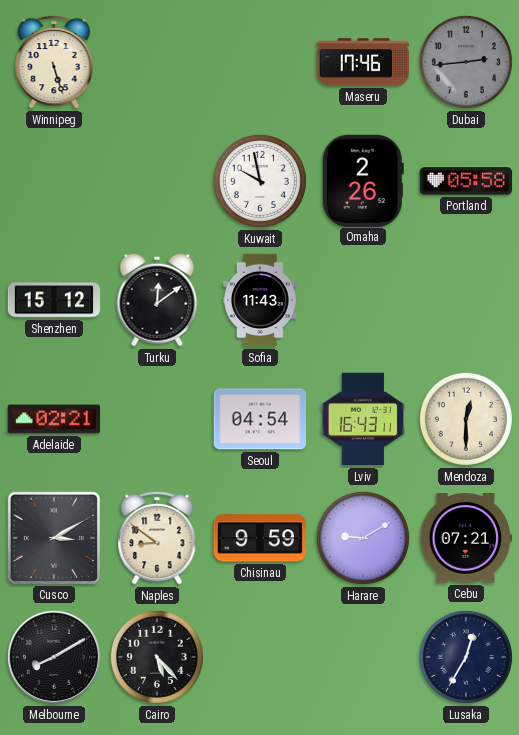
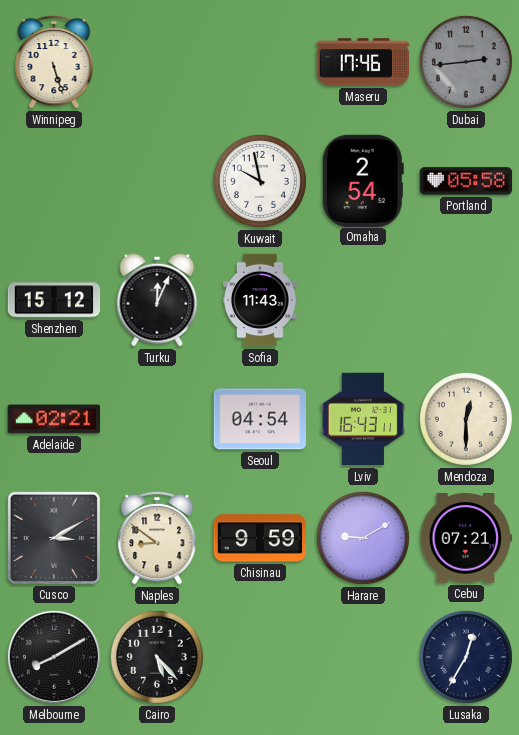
Omaha: 2:26 -> 2:54
Turku: 12:09 -> 12:04
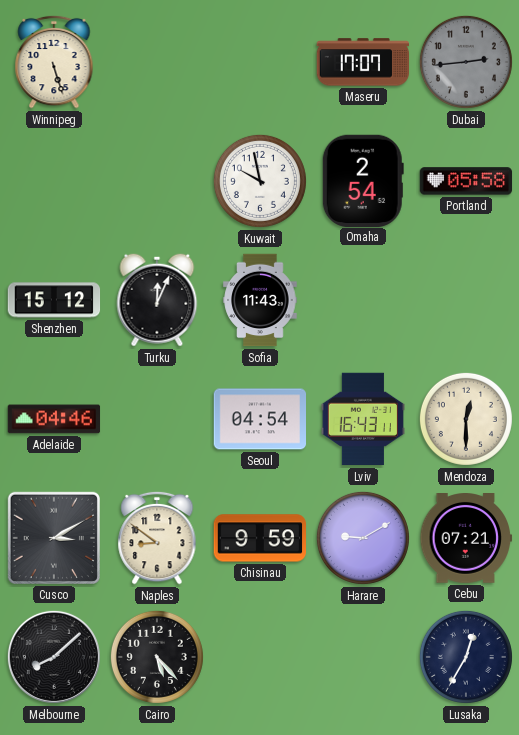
Maseru: 17:46 -> 17:07
Adelaide: 02:21 -> 04:46
Melbourne: 8:10 -> 8:08
